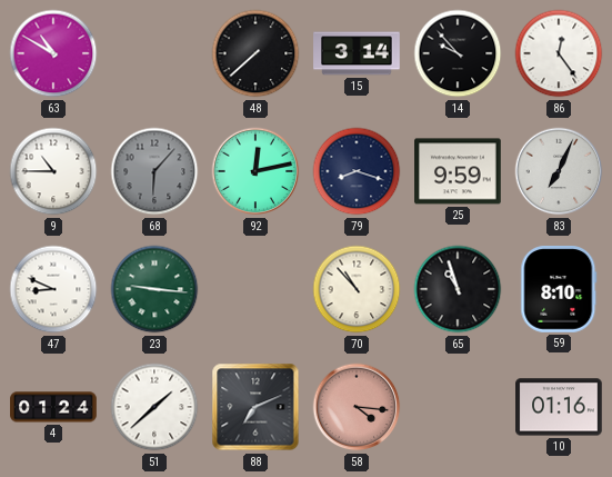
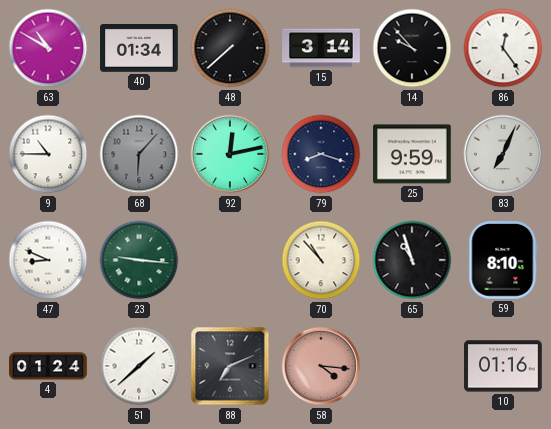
40: none -> 01:34
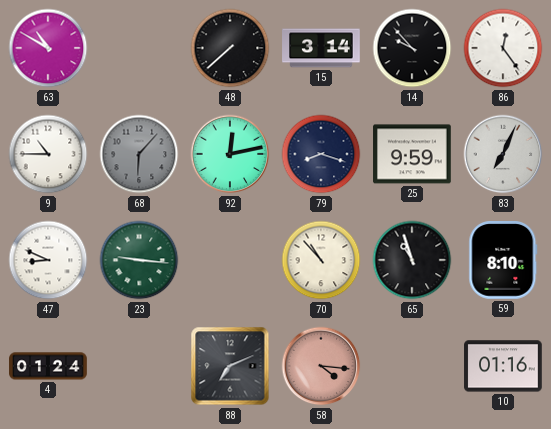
40: 01:34 -> none
51: 1:38 -> none
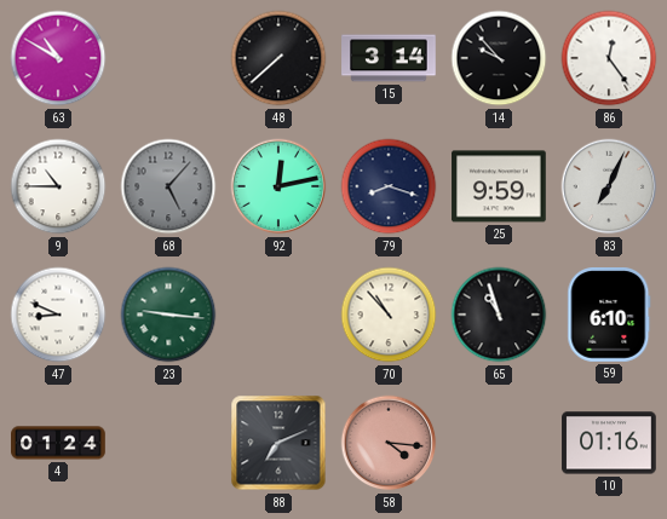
68: 6:07 -> 5:07
59: 8:10 -> 6:10
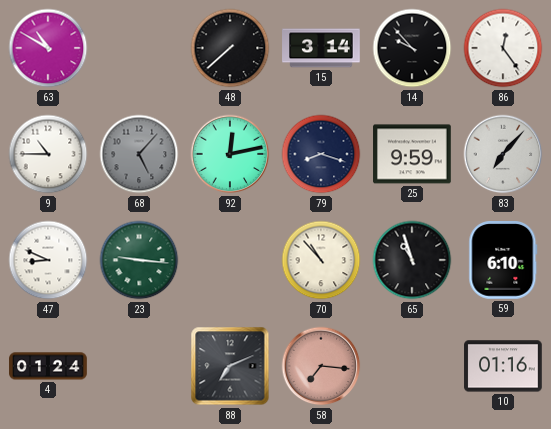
83: 7:04 -> 7:07
58: 4:16 -> 7:16
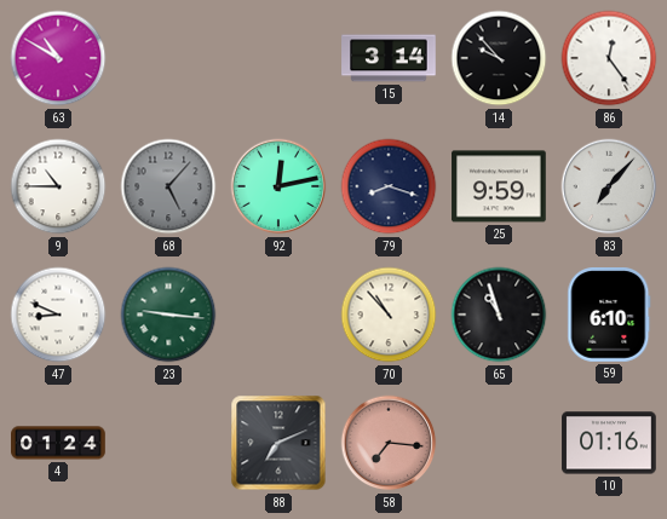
48: 7:38 -> none
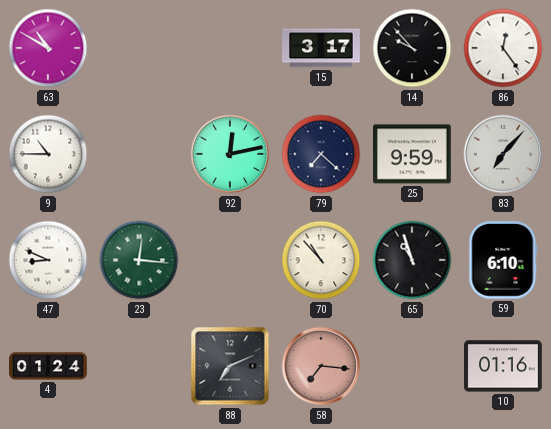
15: 3:14 -> 3:17
68: 5:07 -> none
79: 8:18 -> 7:22
23: 9:16 -> 12:16
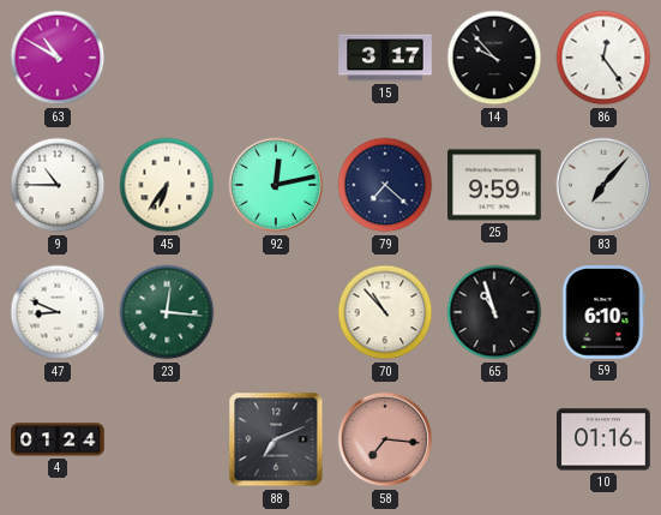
45: none -> 6:36
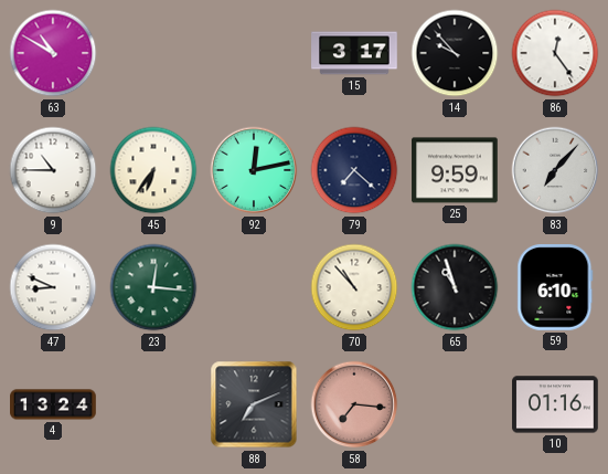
4: 01:24 -> 13:24
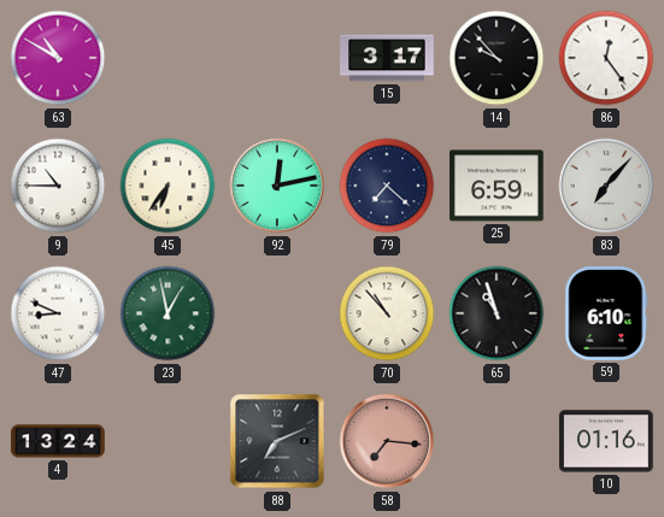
25: 9:59 -> 6:59
23: 12:16 -> 12:58
